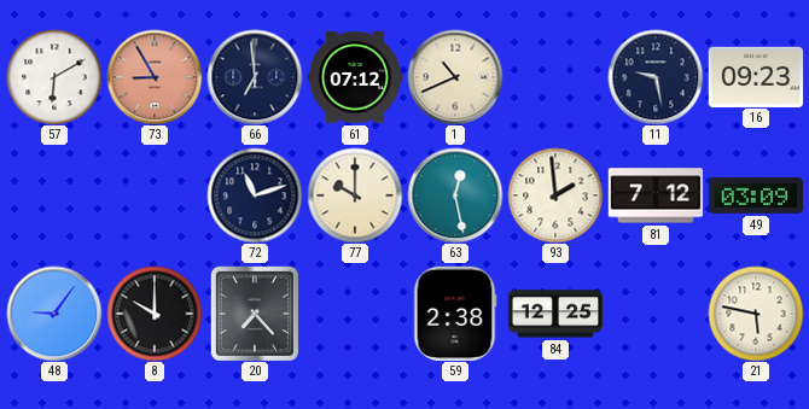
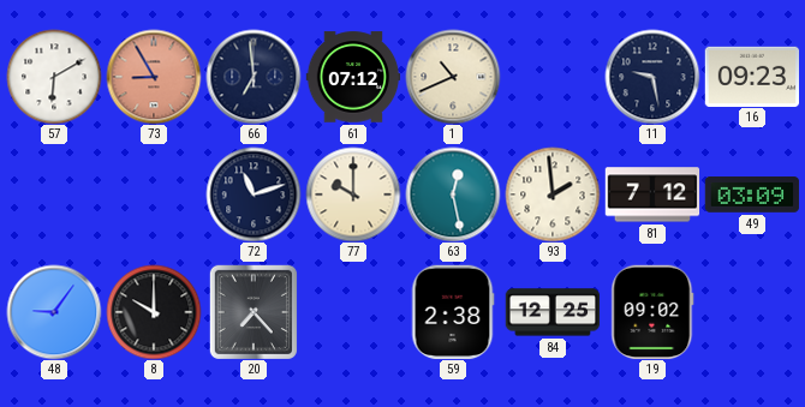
19: none -> 09:02
21: 5:47 -> none
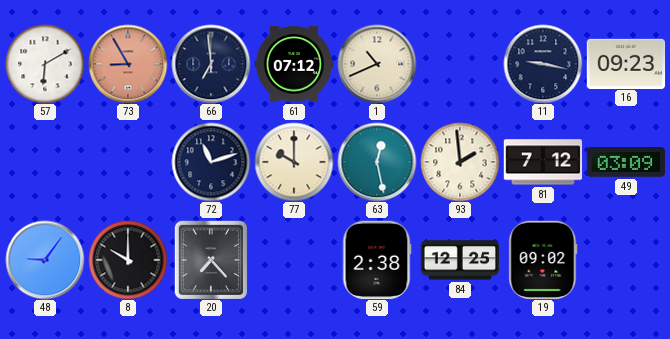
11: 9:28 -> 9:17
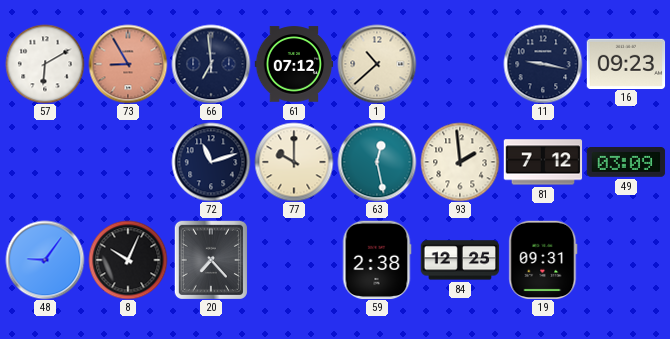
1: 10:41 -> 10:38
8: 10:00 -> 10:04
19: 09:02 -> 09:31
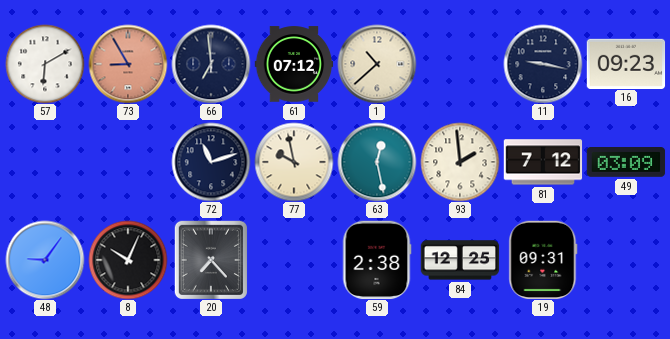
77: 10:00 -> 9:58
